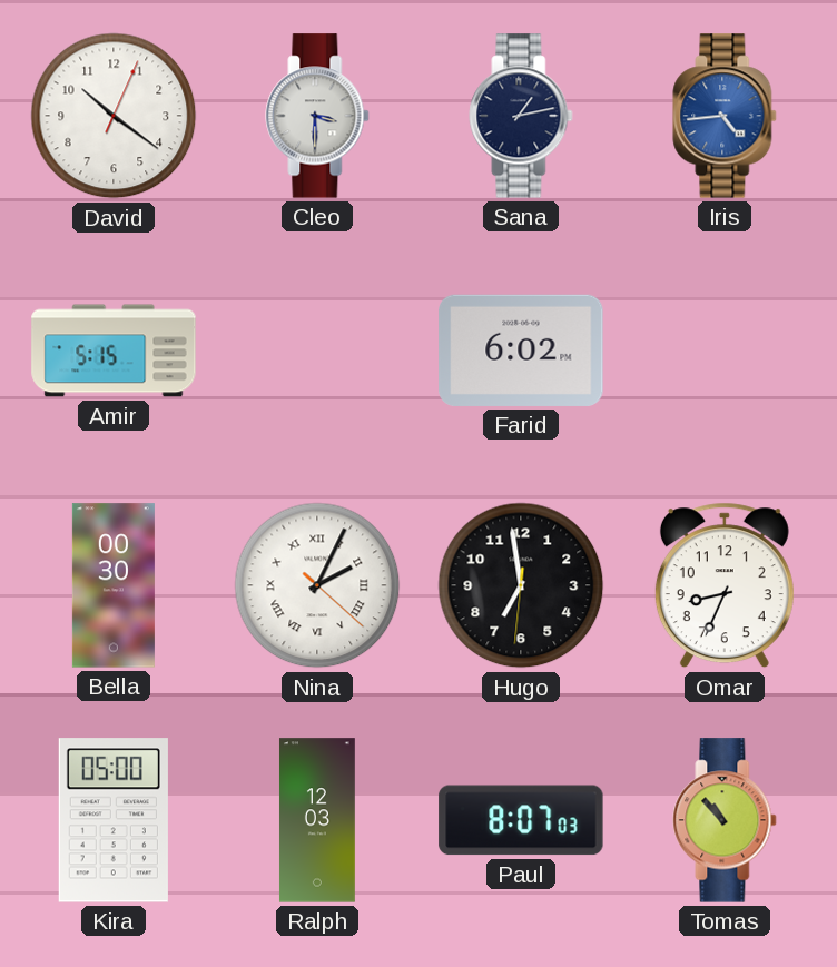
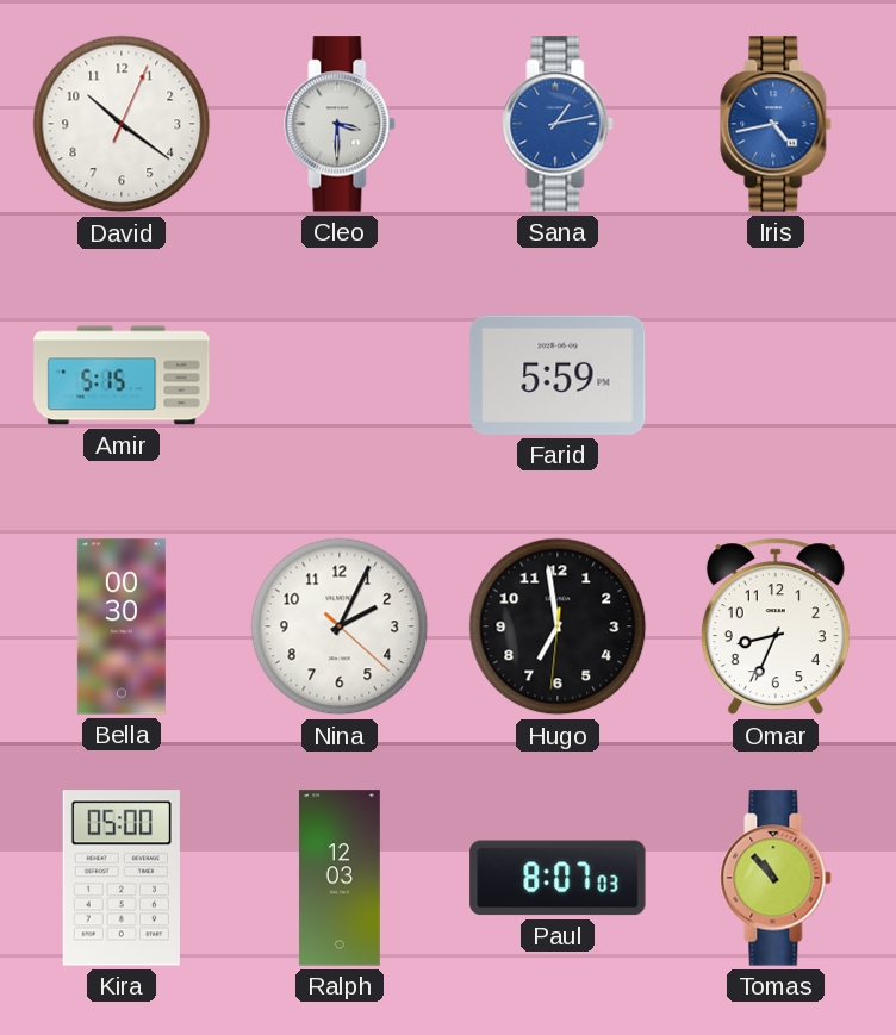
Sana dial: navy -> blue
Iris: 4:44 -> 4:43
Farid: 6:02 -> 5:59
Nina numerals: Roman -> Arabic
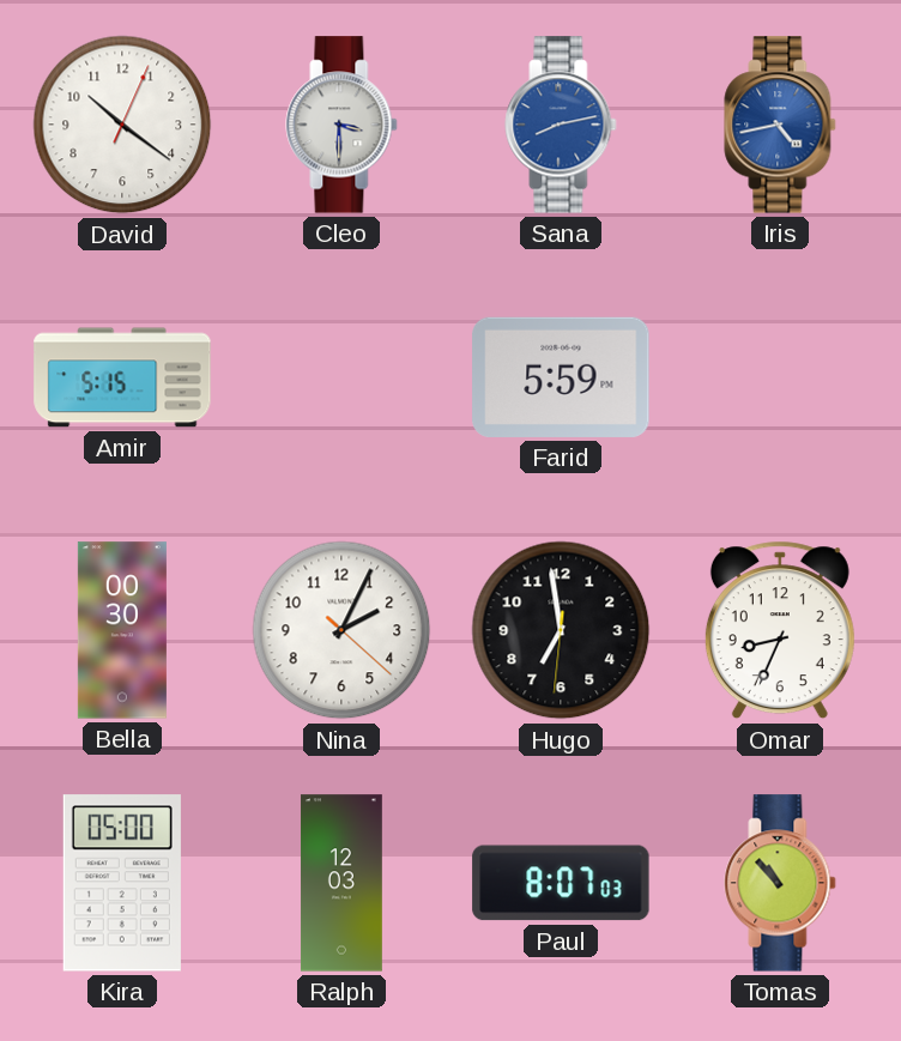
Sana: 1:13 -> 8:13
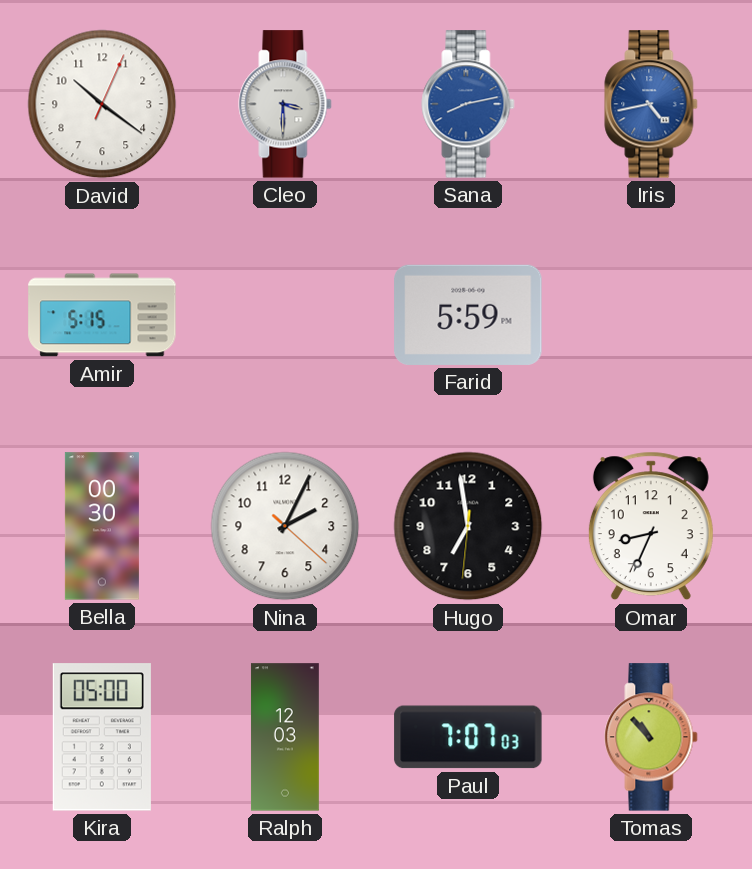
Paul: 8:07 -> 7:07
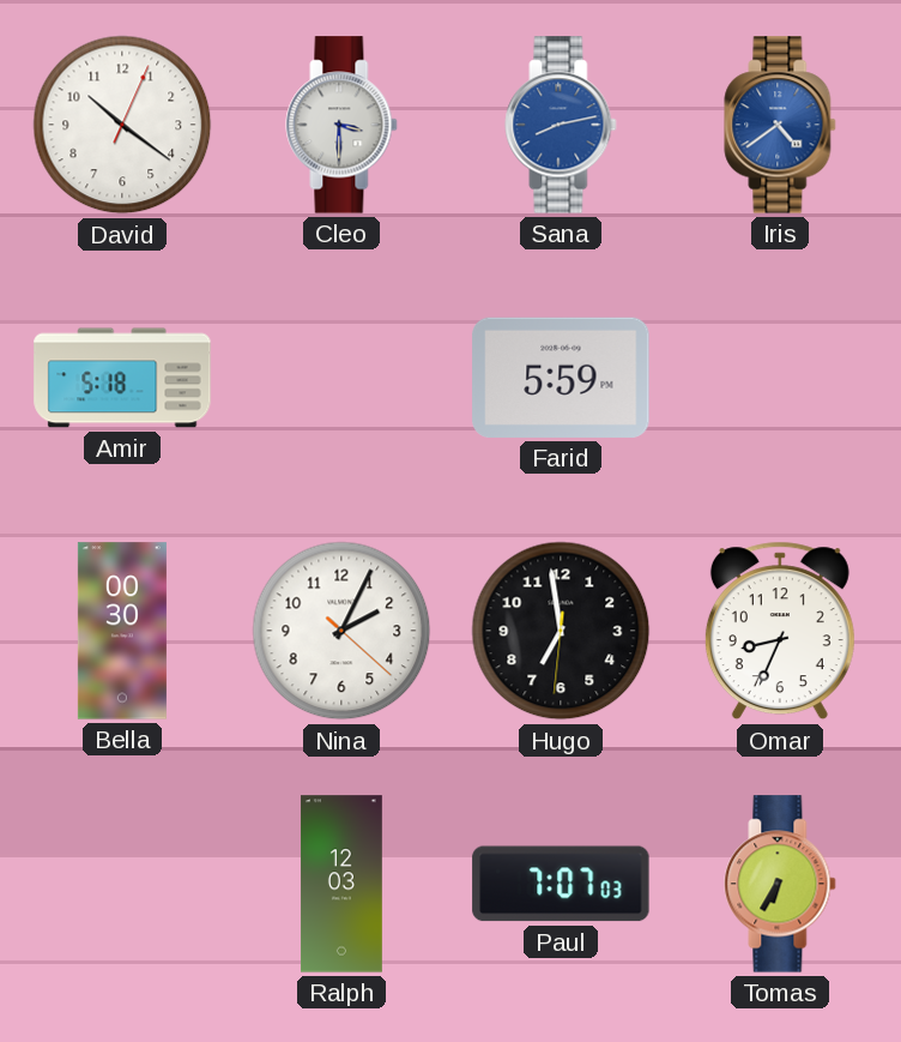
Iris: 4:43 -> 4:39
Amir: 5:15 -> 5:18
Kira: 05:00 -> none
Tomas: 10:53 -> 6:35
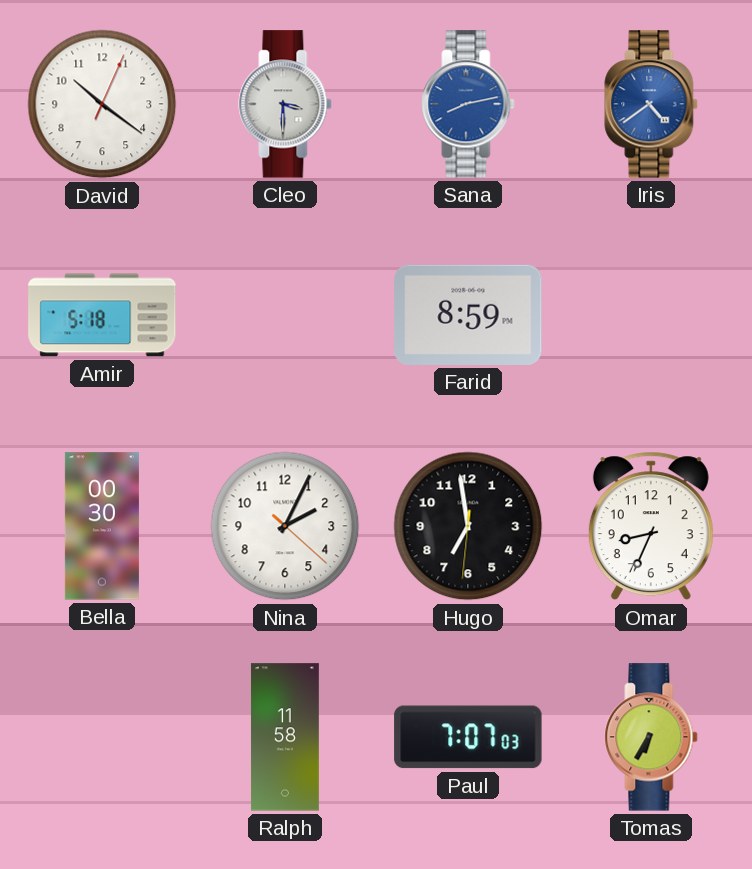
Farid: 5:59 -> 8:59
Ralph: 12:03 -> 11:58
